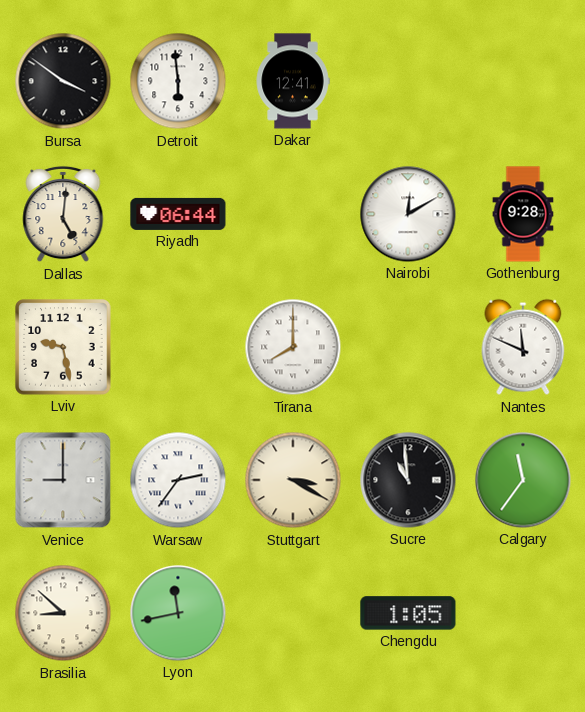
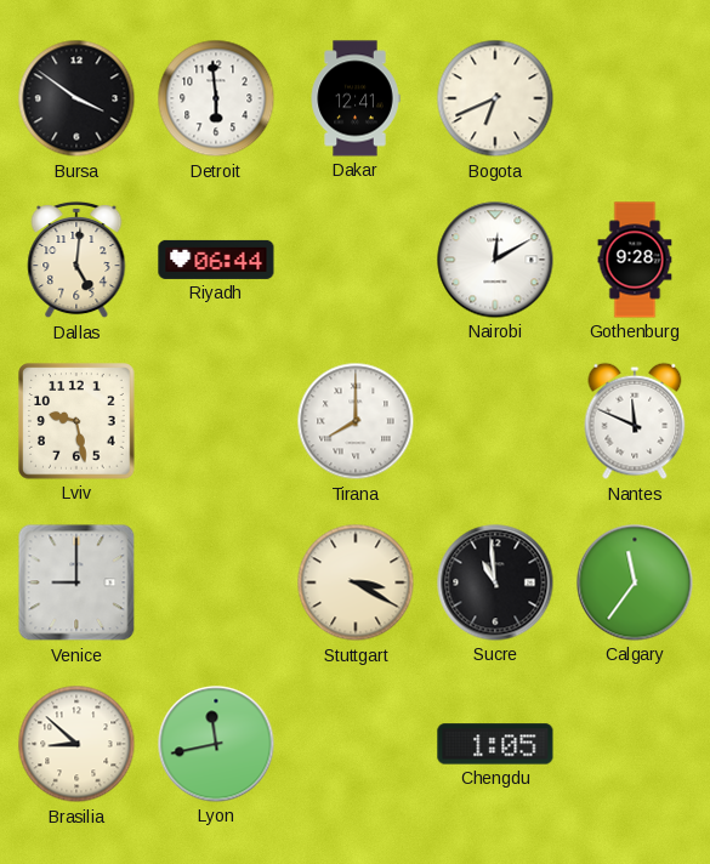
Bogota: none -> 6:41
Warsaw: 2:36 -> none
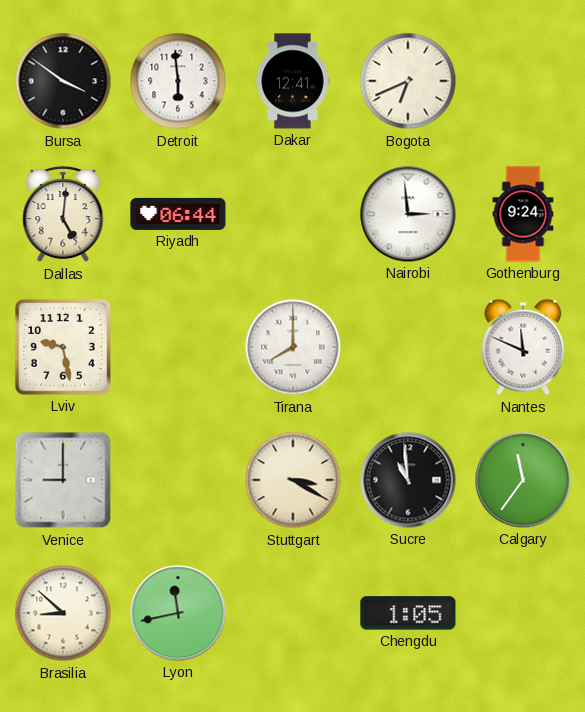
Nairobi: 12:10 -> 2:59
Gothenburg: 9:28 -> 9:24
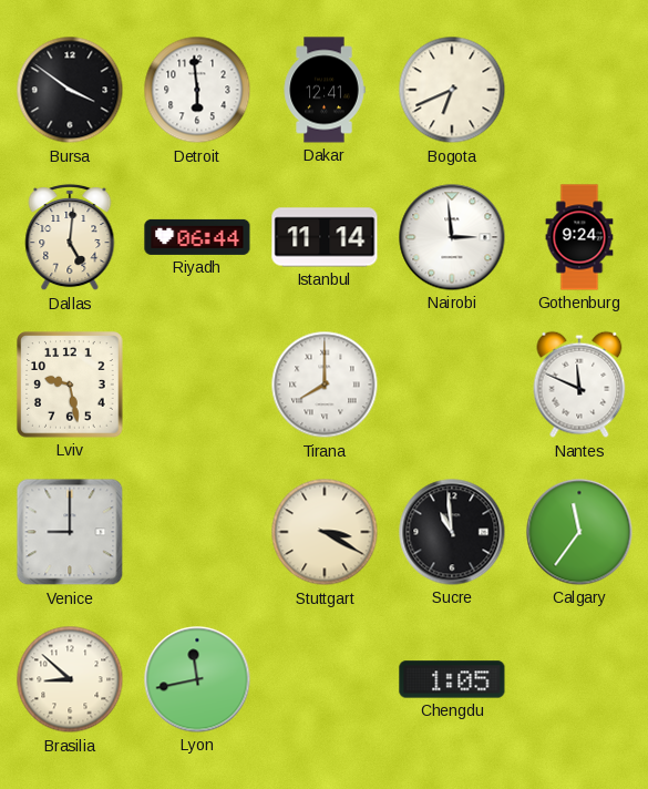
Istanbul: none -> 11:14
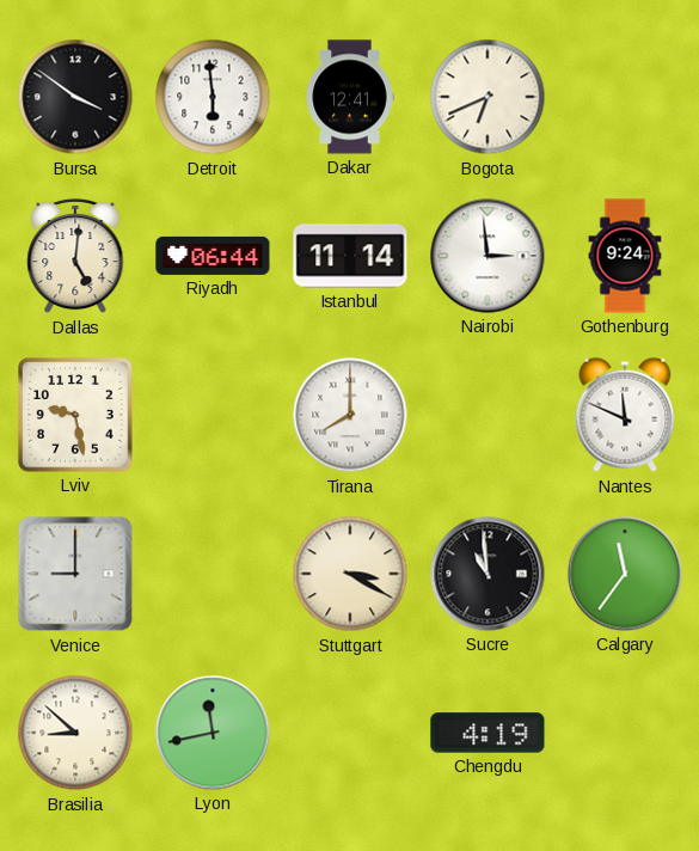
Chengdu: 1:05 -> 4:19
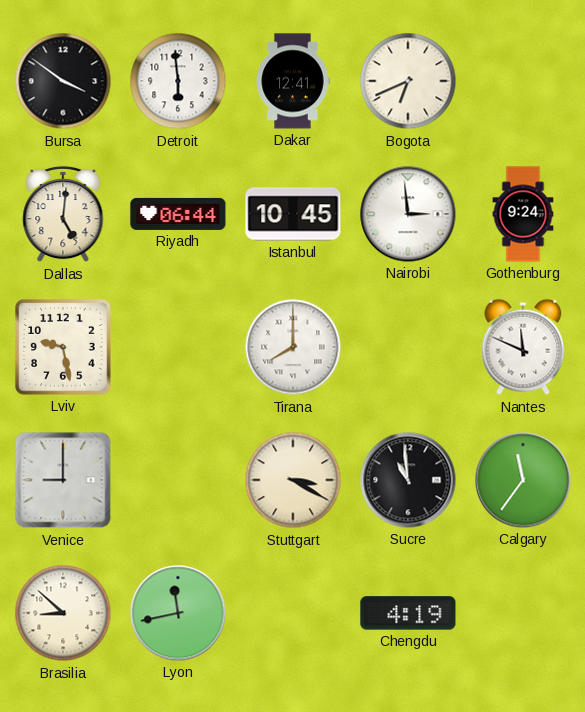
Istanbul: 11:14 -> 10:45
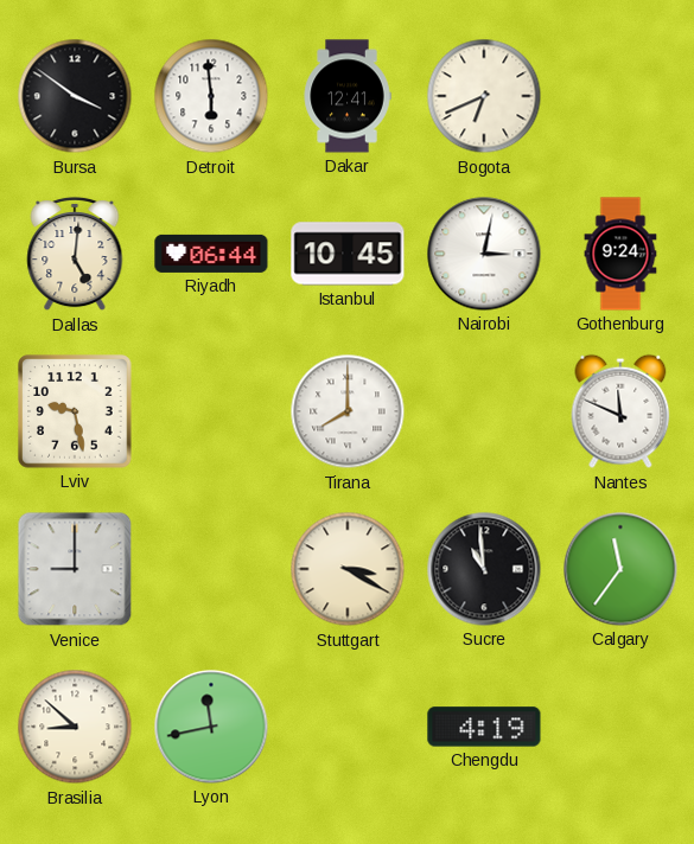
Nairobi: 2:59 -> 3:02
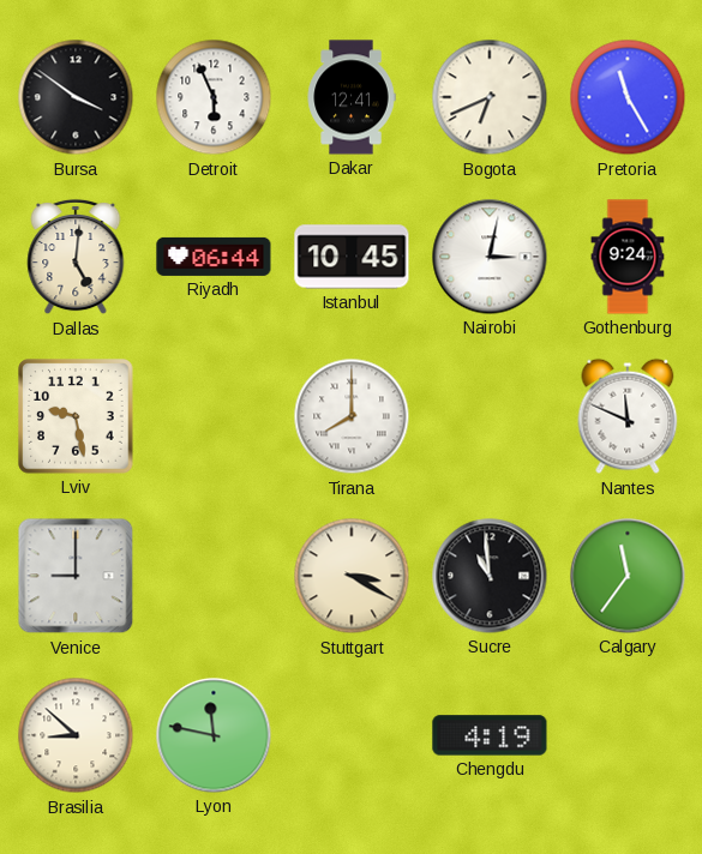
Detroit: 5:59 -> 5:56
Pretoria: none -> 11:25
Lyon: 11:43 -> 11:47
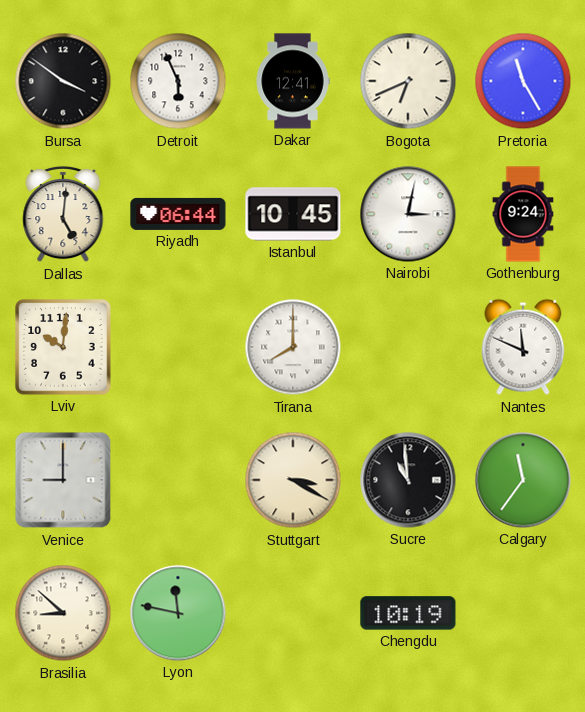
Lviv: 9:28 -> 10:01
Chengdu: 4:19 -> 10:19
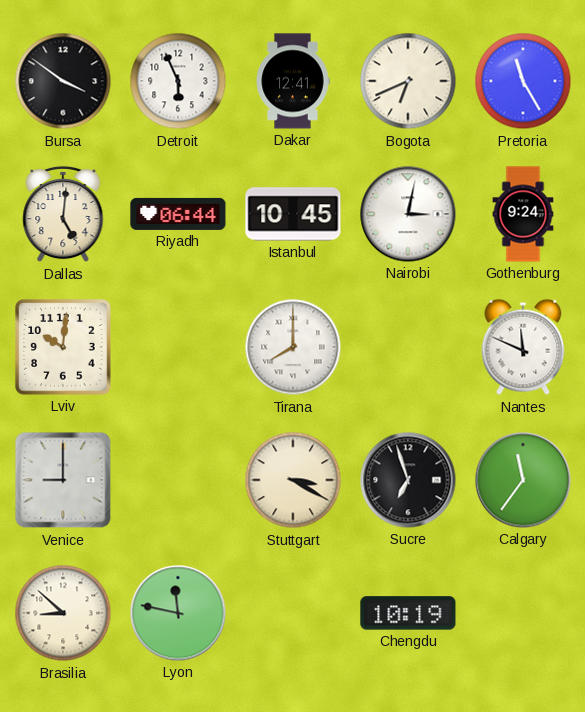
Sucre: 10:59 -> 6:57
